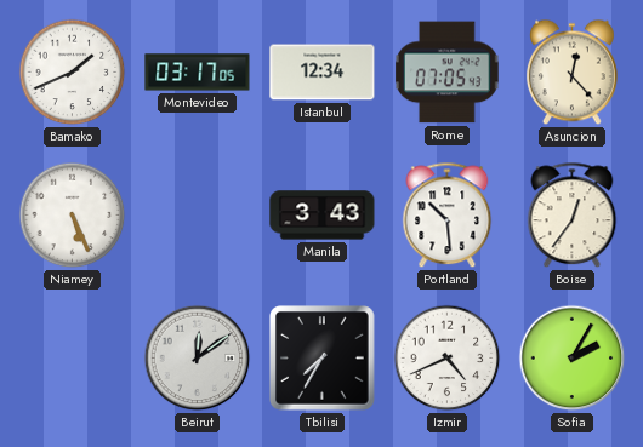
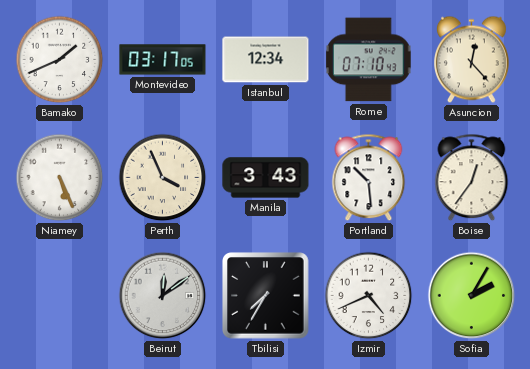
Rome: 07:05 -> 07:10
Perth: none -> 3:56
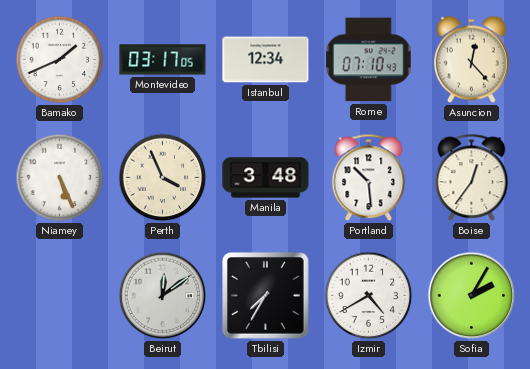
Manila: 3:43 -> 3:48
Izmir: 4:41 -> 4:40
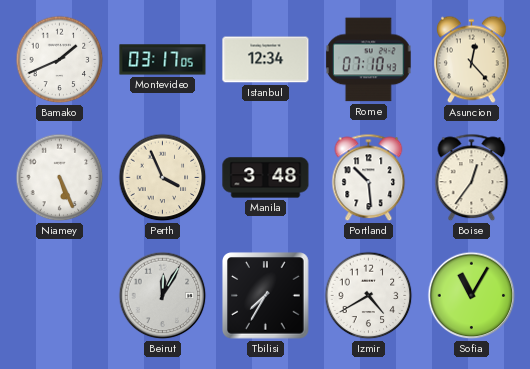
Beirut: 12:09 -> 12:05
Sofia: 2:05 -> 11:05
